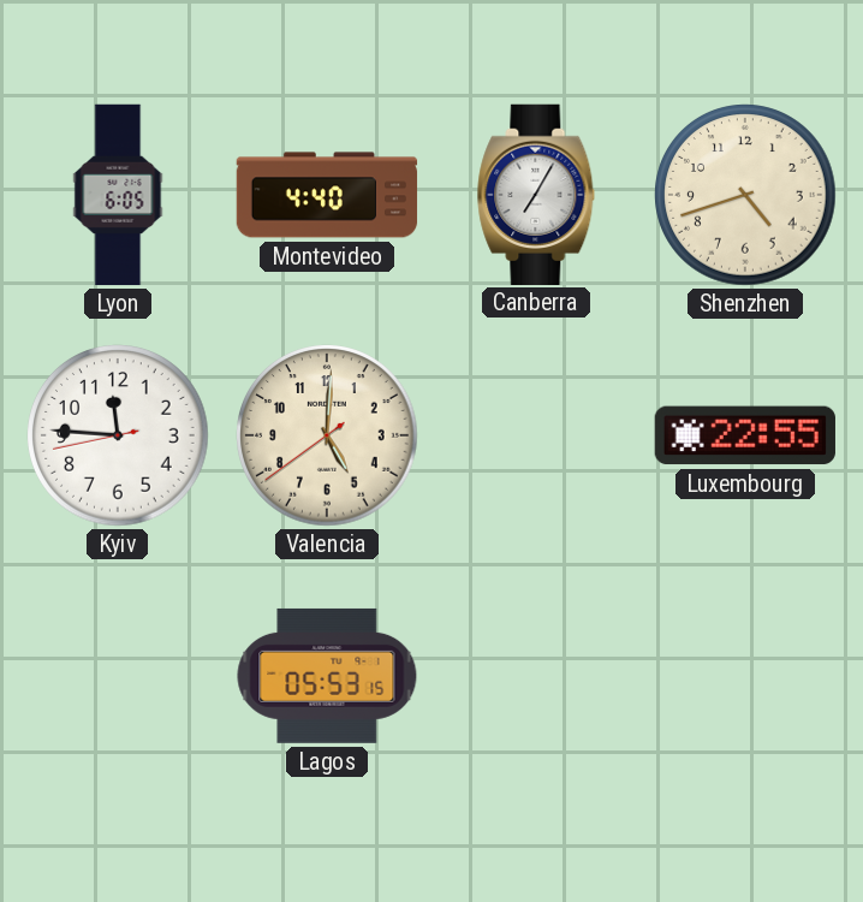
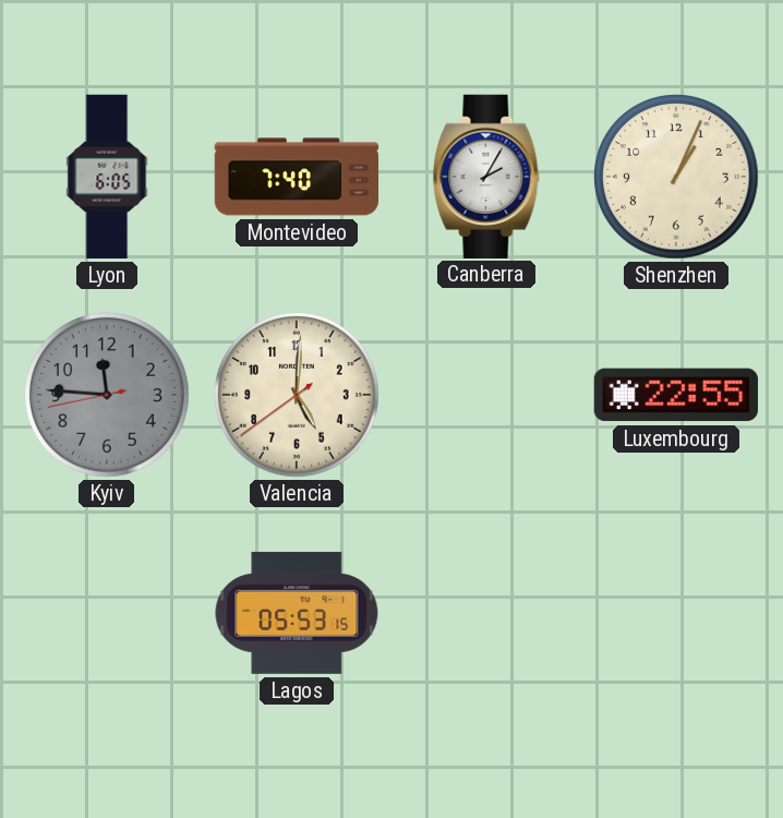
Montevideo: 4:40 -> 7:40
Canberra: 7:05 -> 2:05
Shenzhen: 4:42 -> 1:04
Kyiv dial: white -> grey
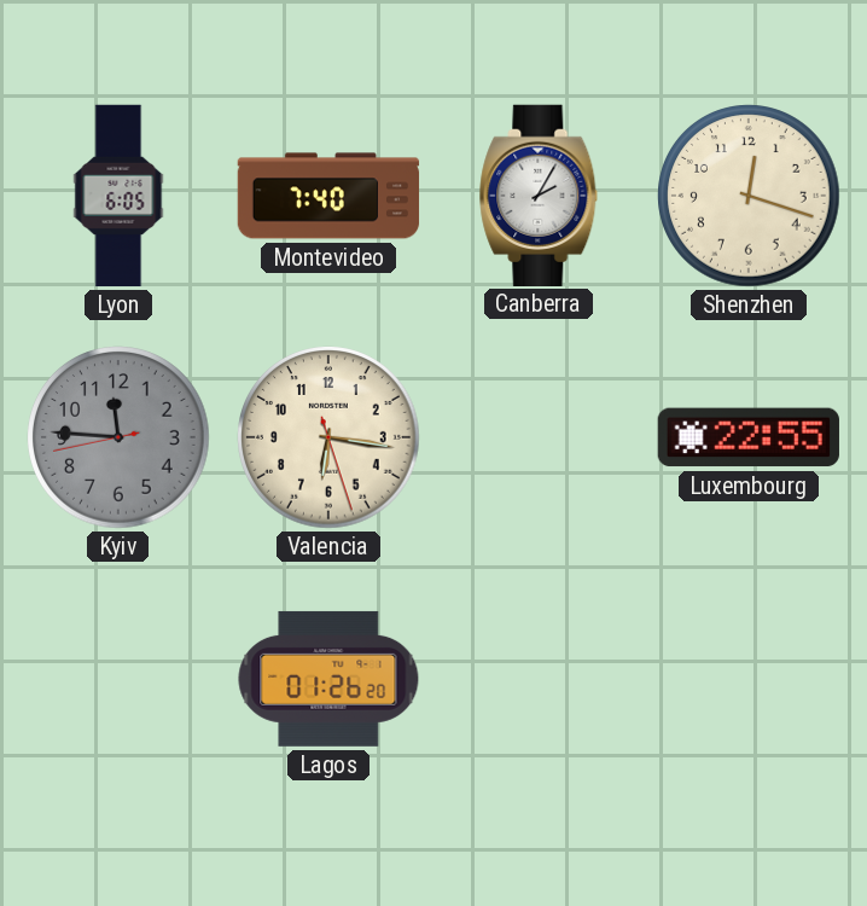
Shenzhen: 1:04 -> 12:18
Valencia: 5:00 -> 6:16
Lagos: 05:53 -> 01:26
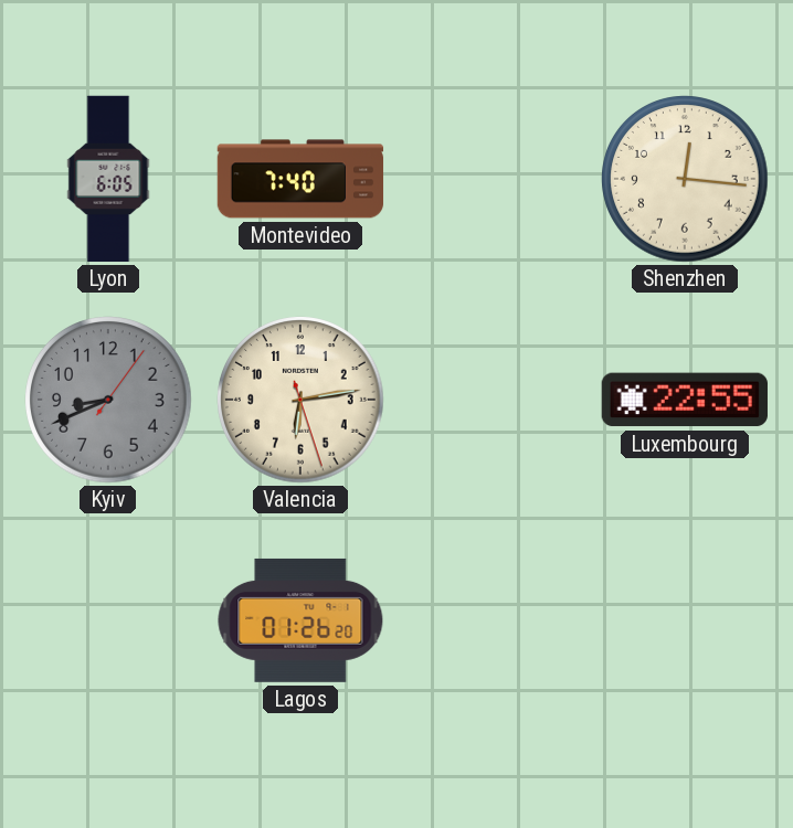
Canberra: 2:05 -> none
Shenzhen: 12:18 -> 12:16
Kyiv: 11:45 -> 8:41
Valencia: 6:16 -> 6:13
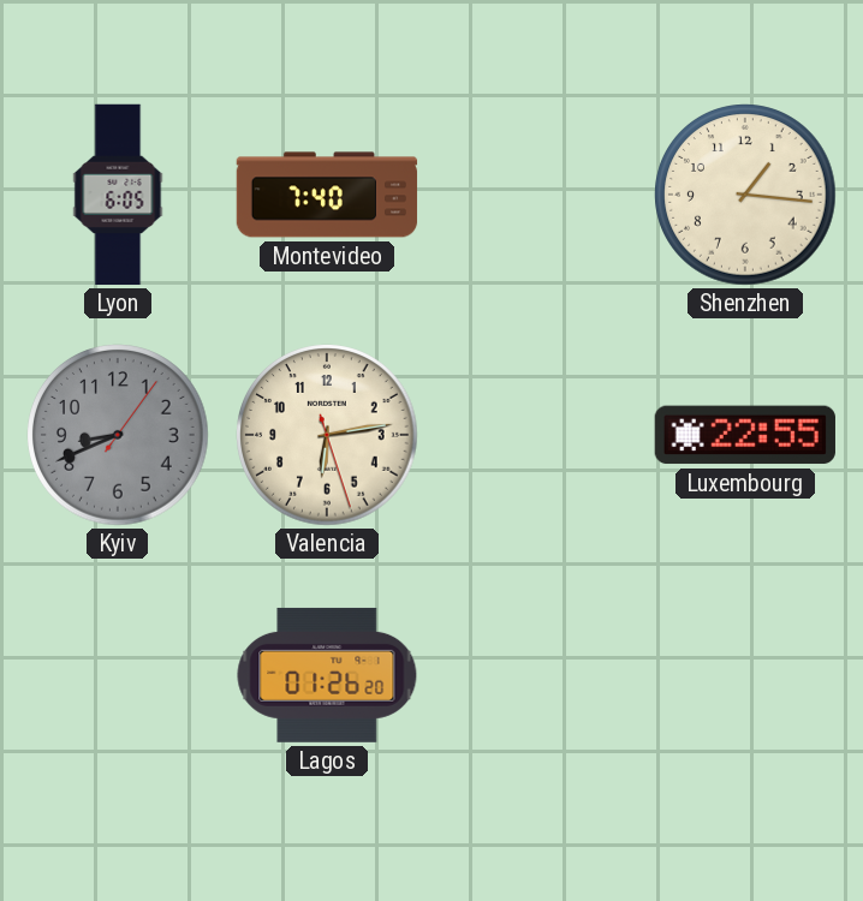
Shenzhen: 12:16 -> 1:16
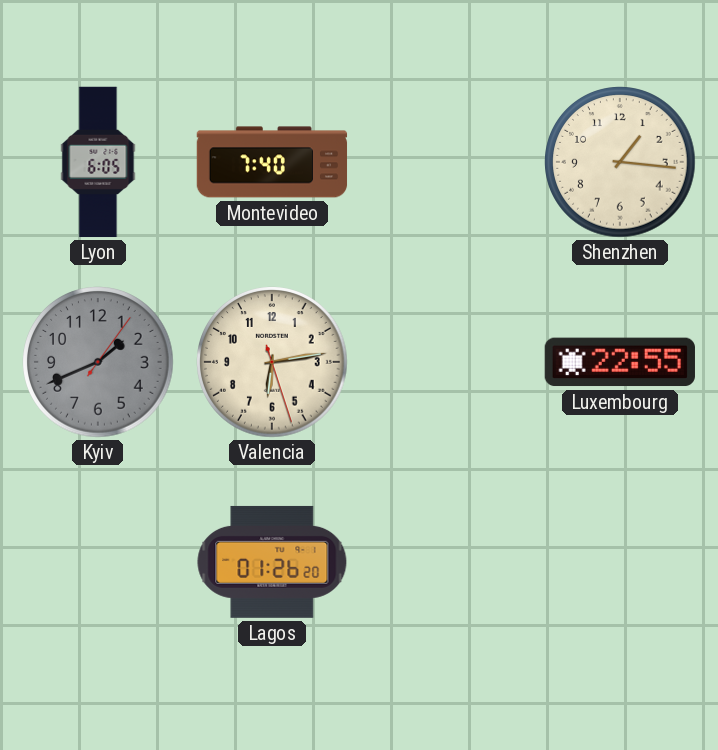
Kyiv: 8:41 -> 1:41
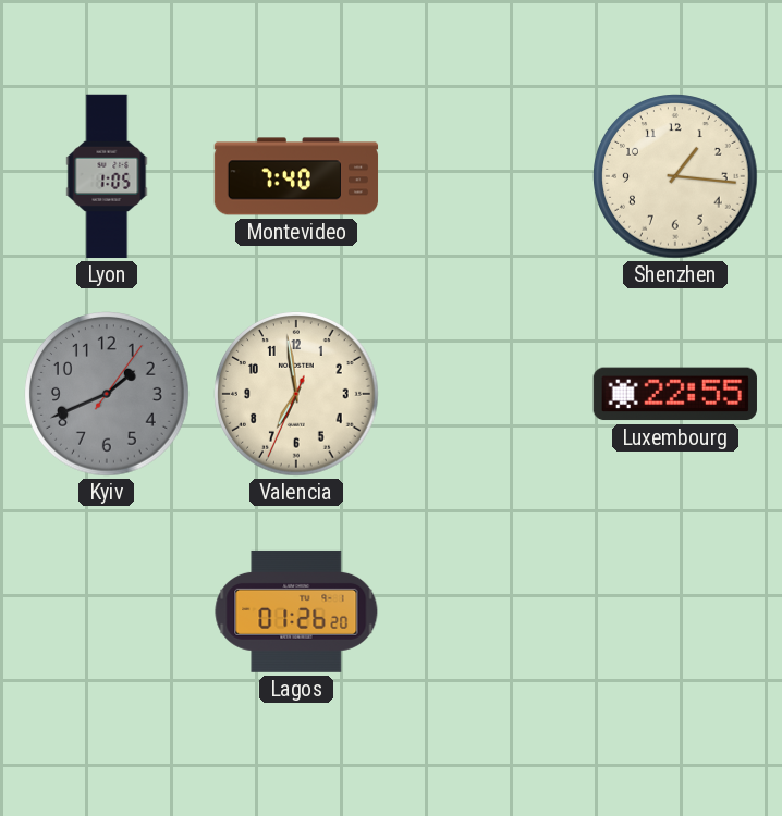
Lyon: 6:05 -> 1:05
Valencia: 6:13 -> 6:58
